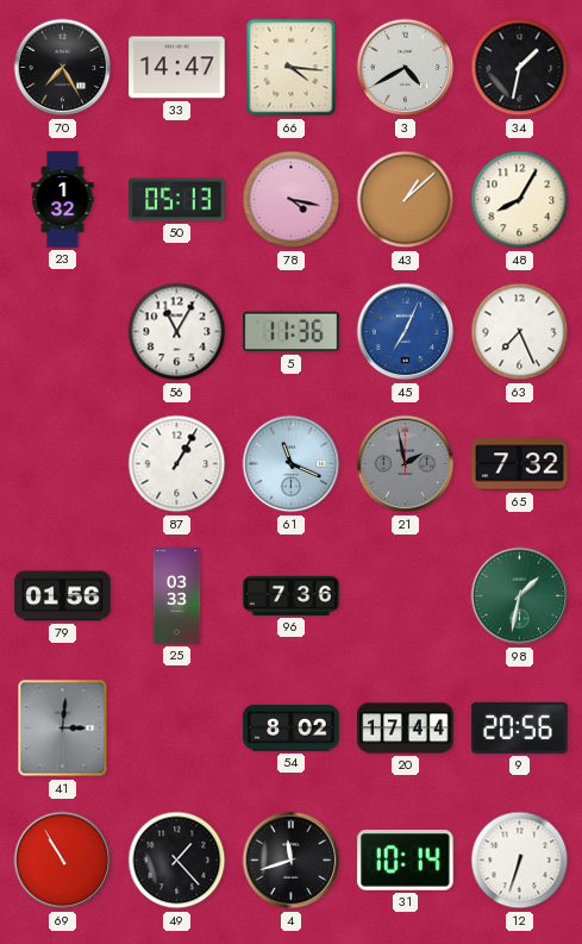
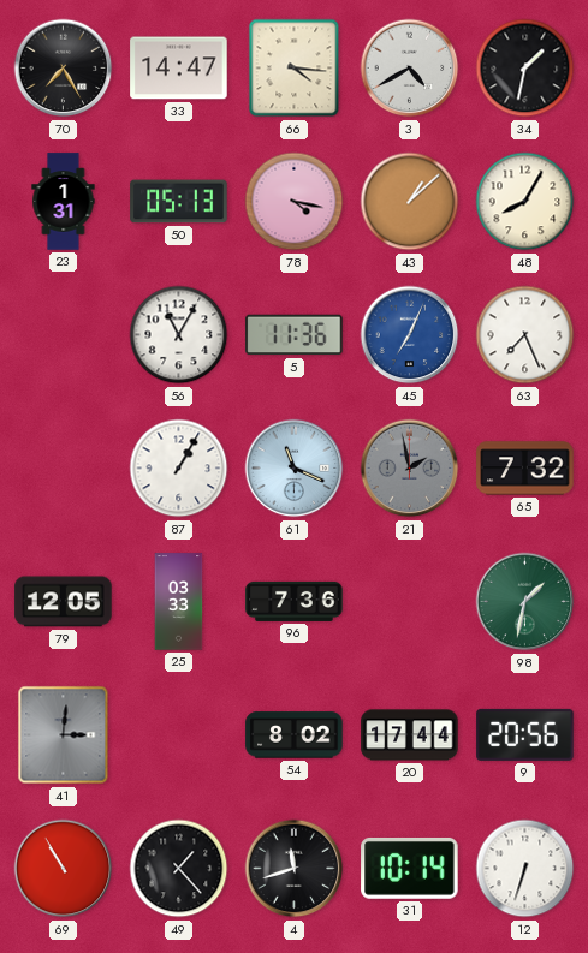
23: 1:32 -> 1:31
79: 01:56 -> 12:05
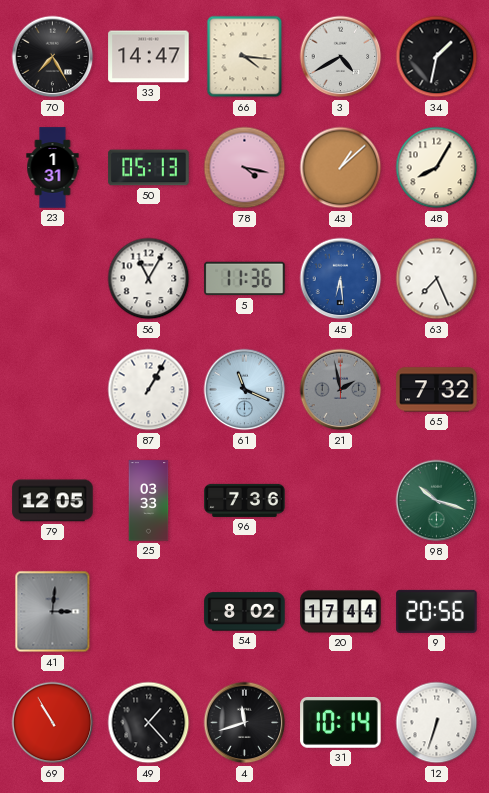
45: 7:04 -> 6:29
98: 1:32 -> 10:18
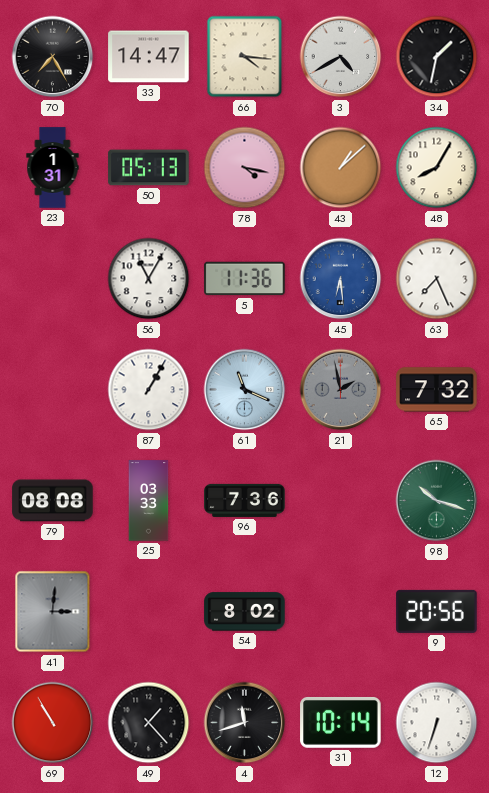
79: 12:05 -> 08:08
20: 17:44 -> none
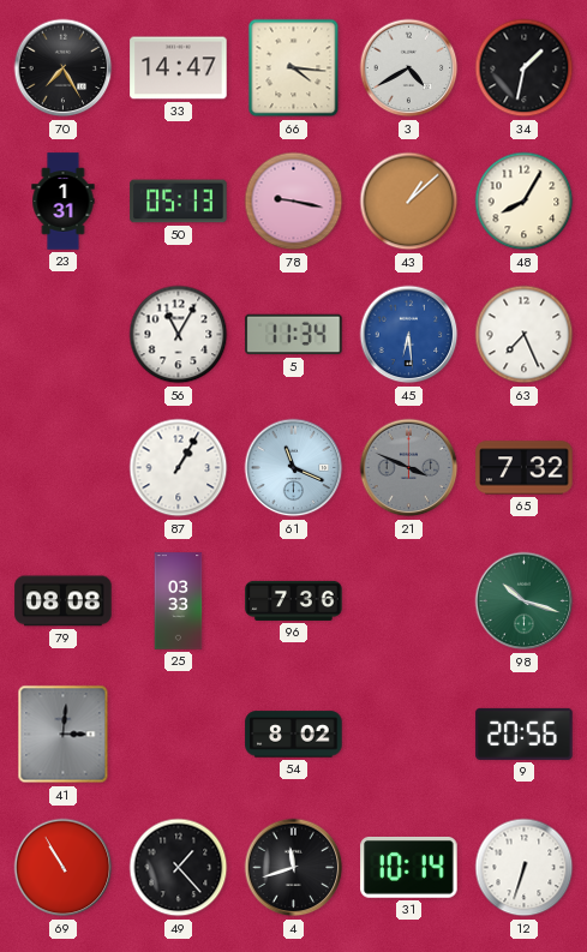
78: 4:17 -> 9:17
5: 11:36 -> 11:34
21: 1:58 -> 3:49
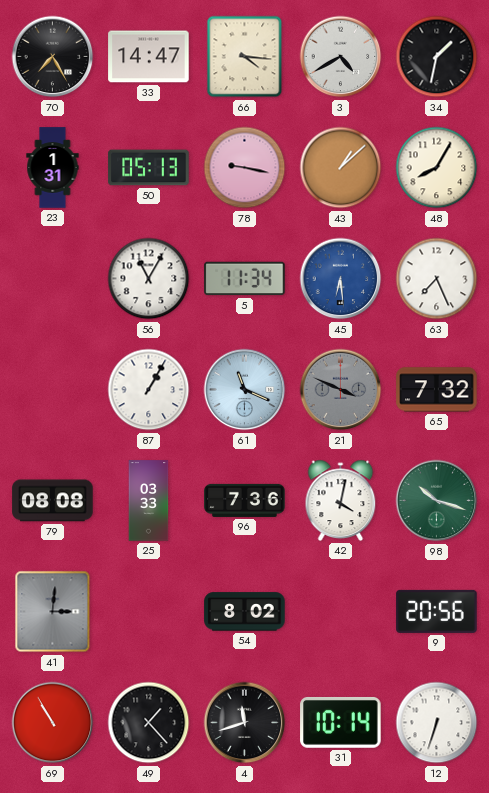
42: none -> 4:02
